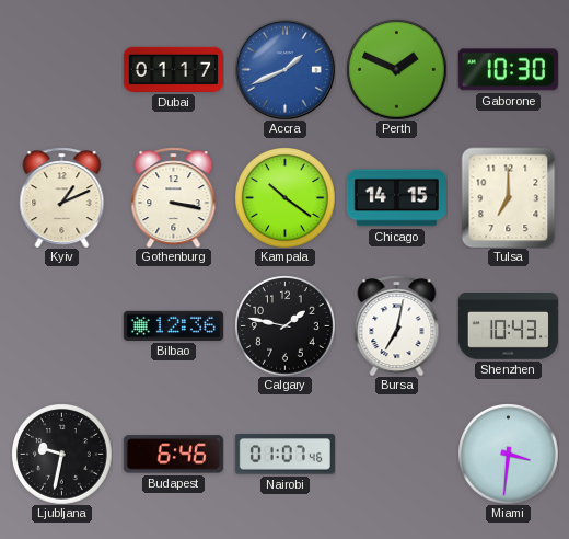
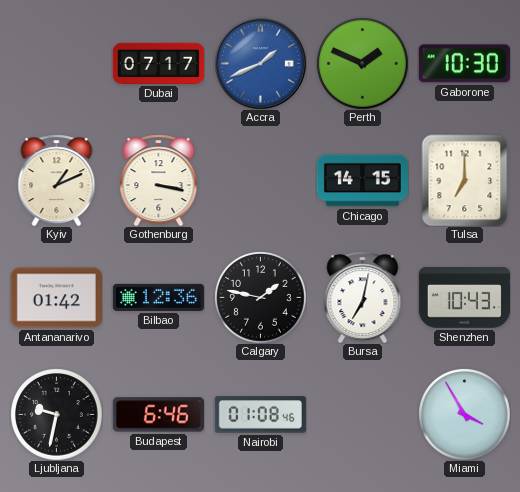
Dubai: 01:17 -> 07:17
Kampala: 10:21 -> none
Antananarivo: none -> 01:42
Nairobi: 01:07 -> 01:08
Miami: 3:31 -> 3:55
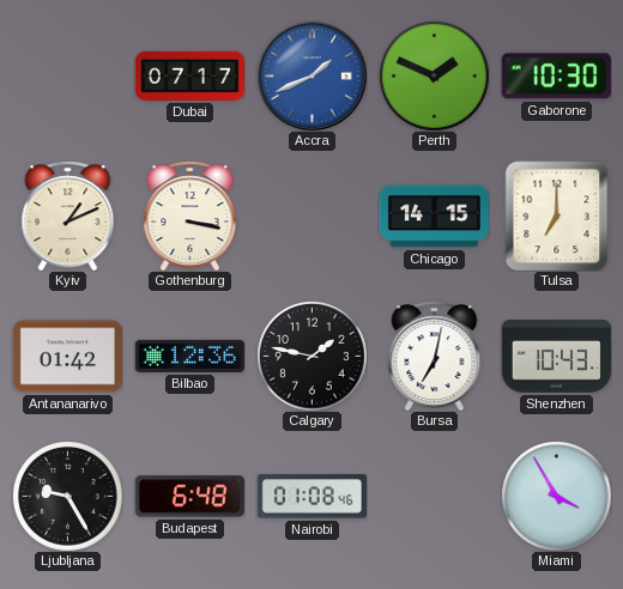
Ljubljana: 9:32 -> 9:25
Budapest: 6:46 -> 6:48
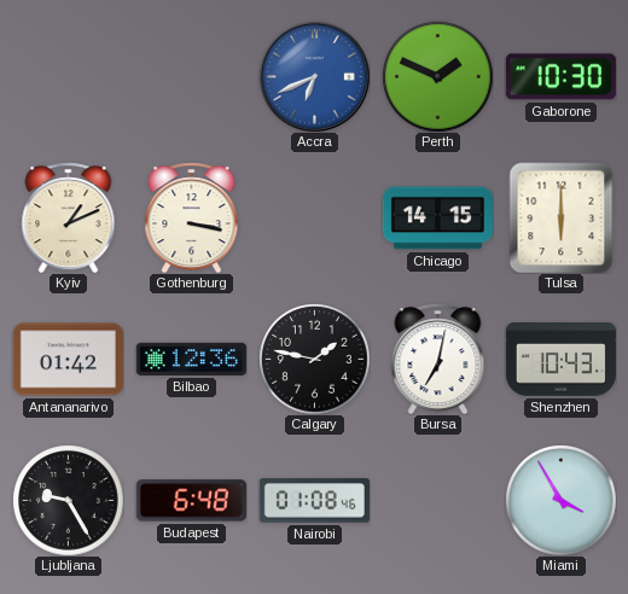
Dubai: 07:17 -> none
Accra: 1:41 -> 6:41
Tulsa: 7:00 -> 6:00
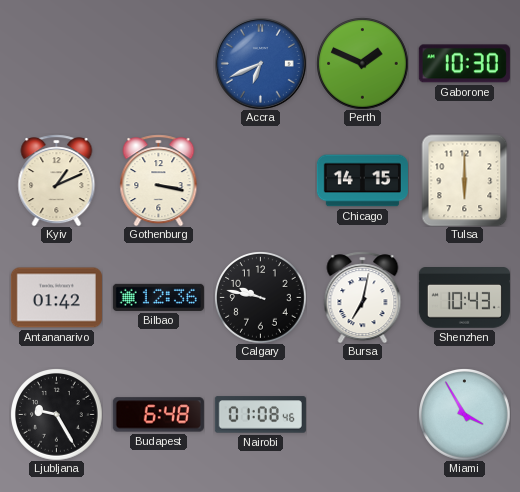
Calgary: 1:47 -> 9:47
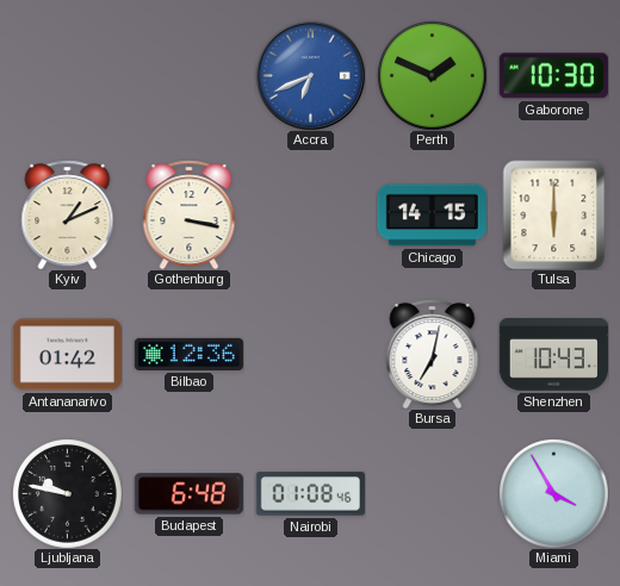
Calgary: 9:47 -> none
Ljubljana: 9:25 -> 9:47
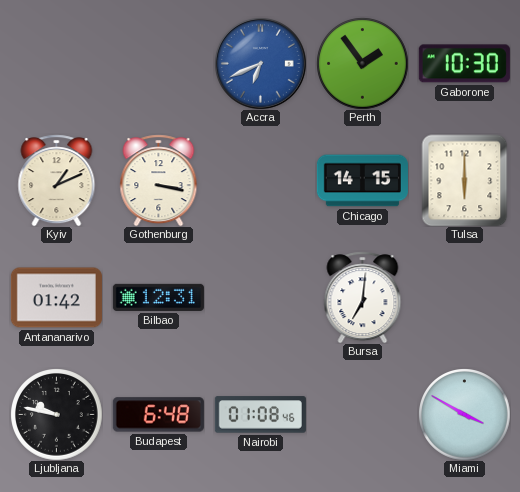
Perth: 1:49 -> 1:54
Bilbao: 12:36 -> 12:31
Bursa: 7:02 -> 7:01
Shenzhen: 10:43 -> none
Miami: 3:55 -> 3:50
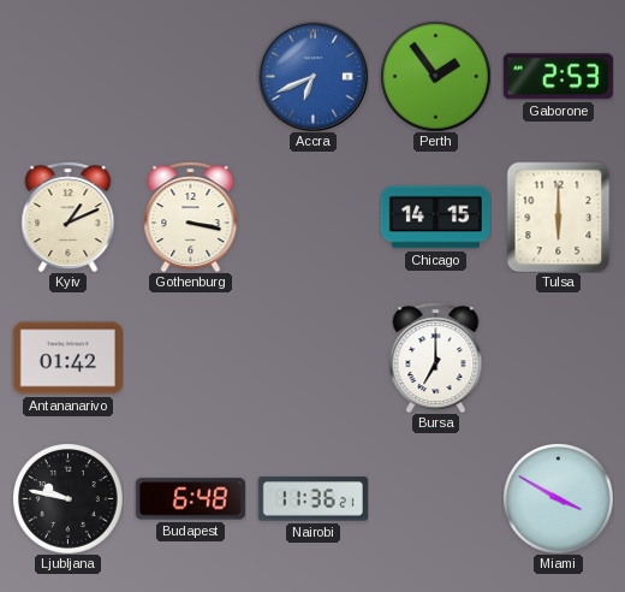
Gaborone: 10:30 -> 2:53
Bilbao: 12:31 -> none
Bursa: 7:01 -> 7:00
Nairobi: 01:08 -> 11:36
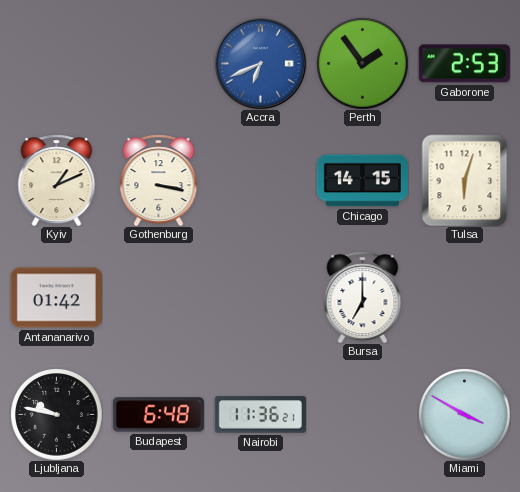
Tulsa: 6:00 -> 6:03
